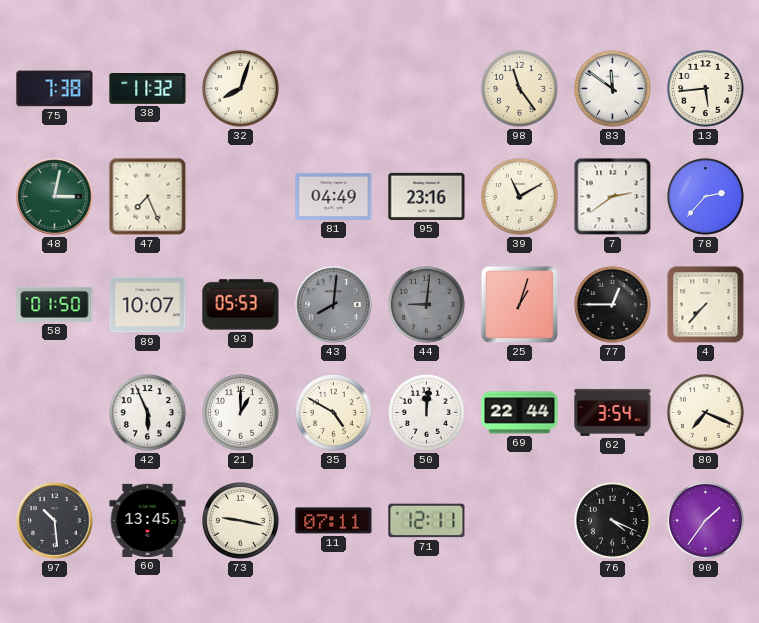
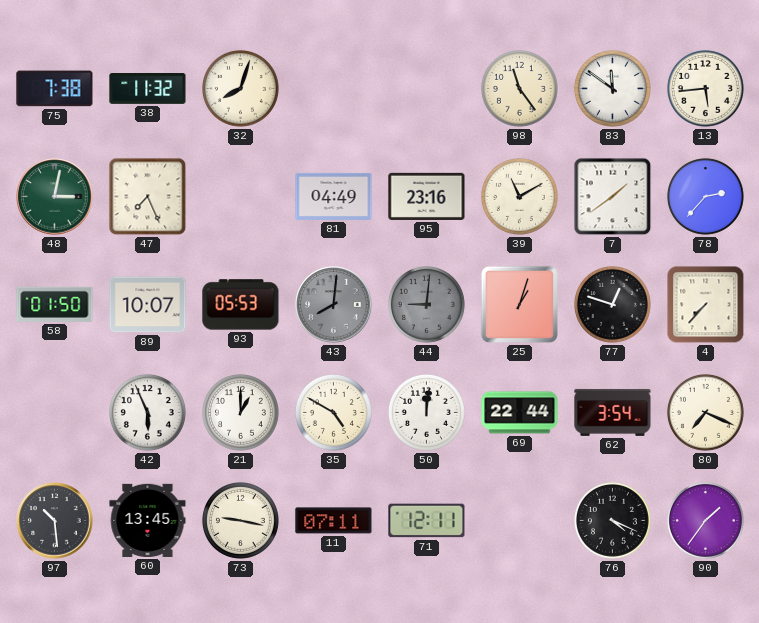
7: 2:39 -> 1:39
77: 12:45 -> 12:48
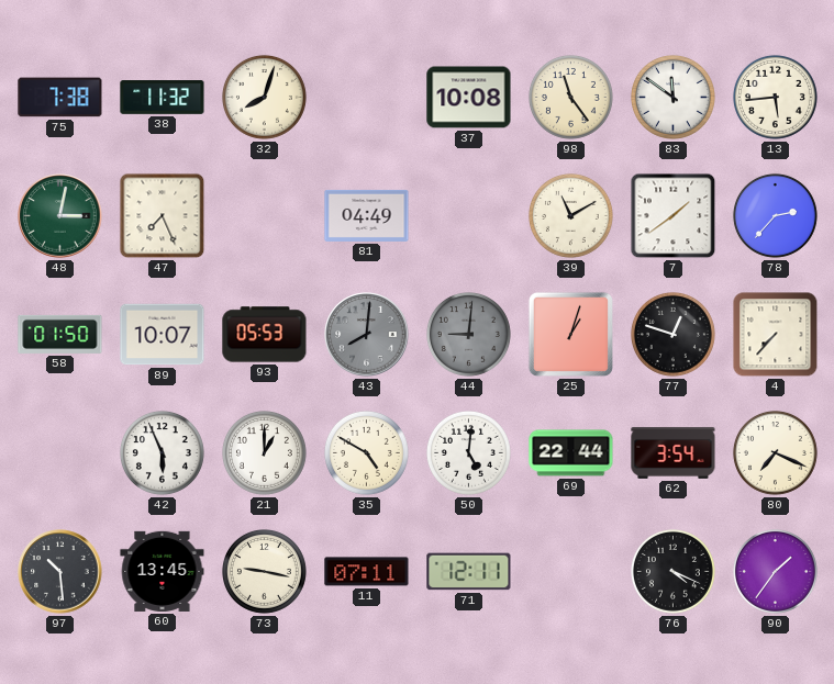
37: none -> 10:08
95: 23:16 -> none
50: 12:01 -> 5:01
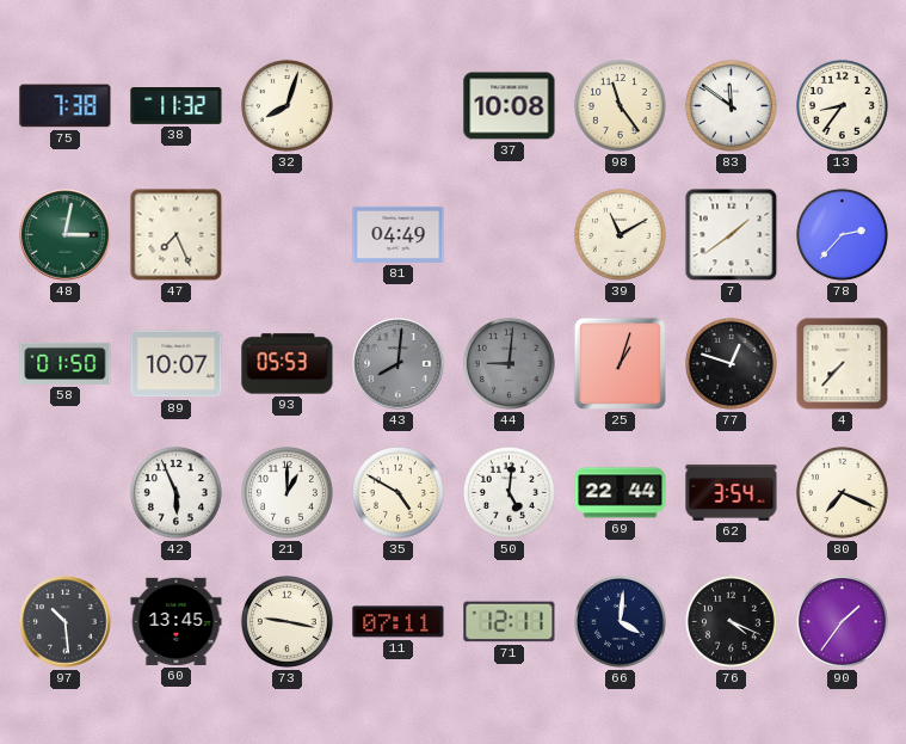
13: 5:44 -> 8:36
66: none -> 4:01
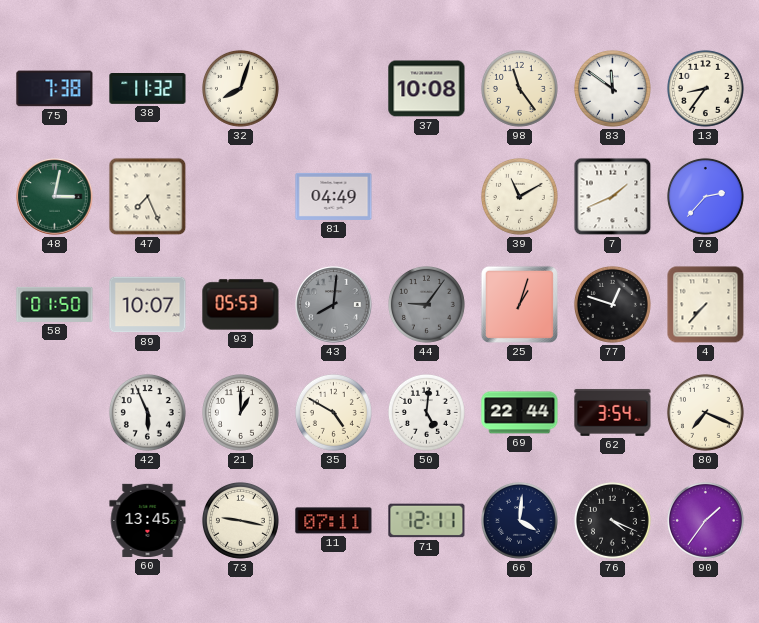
7: 1:39 -> 1:41
44: 9:01 -> 9:06
97: 10:29 -> none
